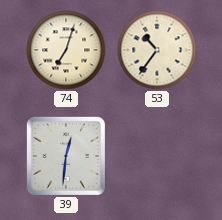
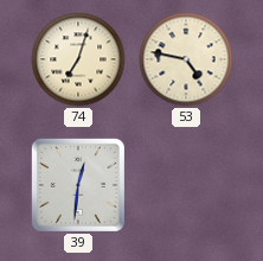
53: 10:36 -> 4:47
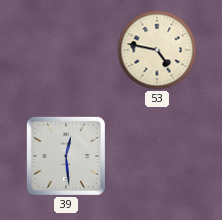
74: 7:03 -> none
39: 12:31 -> 12:29
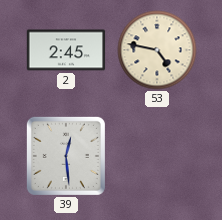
2: none -> 2:45
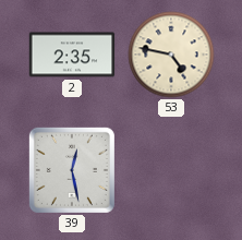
2: 2:45 -> 2:35
39: 12:29 -> 12:28
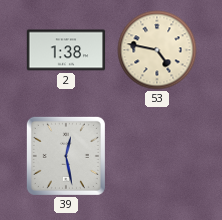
2: 2:35 -> 1:38
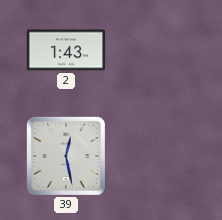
2: 1:38 -> 1:43
53: 4:47 -> none
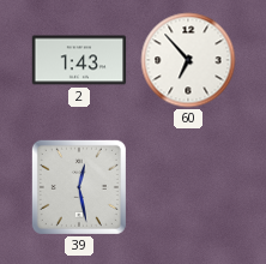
60: none -> 6:53
